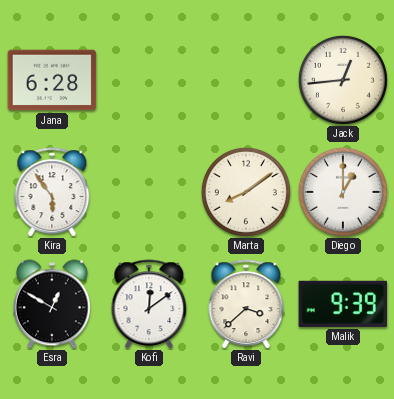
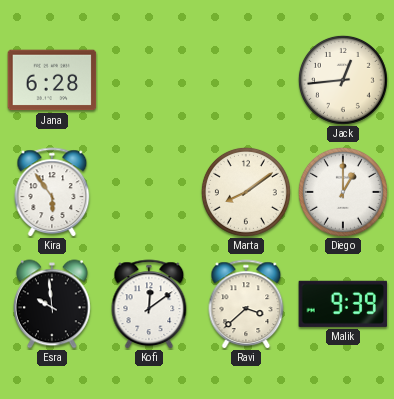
Esra: 12:50 -> 9:59
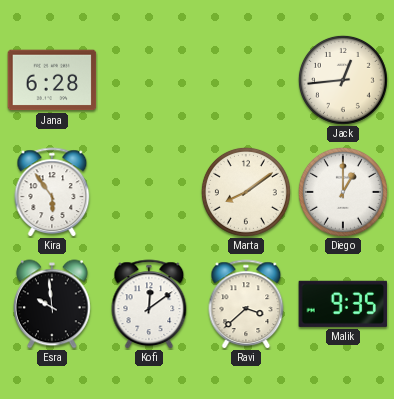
Malik: 9:39 -> 9:35
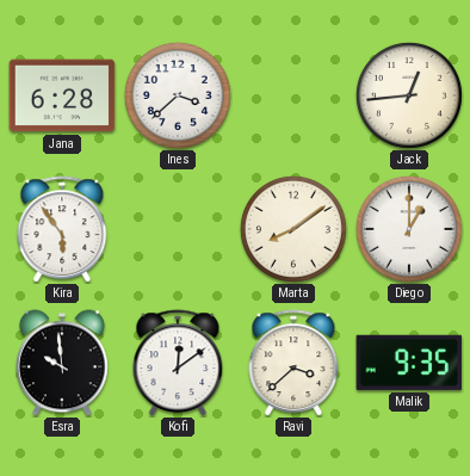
Ines: none -> 3:38
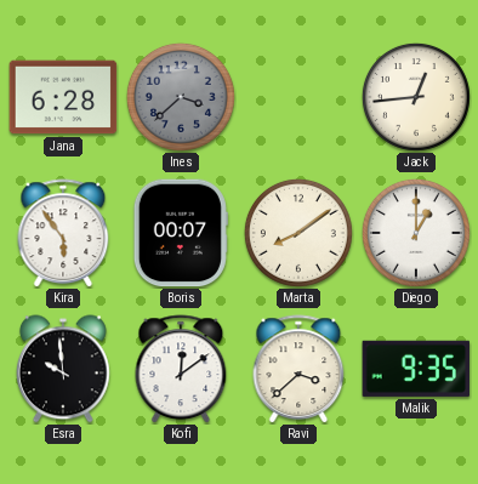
Ines dial: white -> grey
Boris: none -> 00:07
